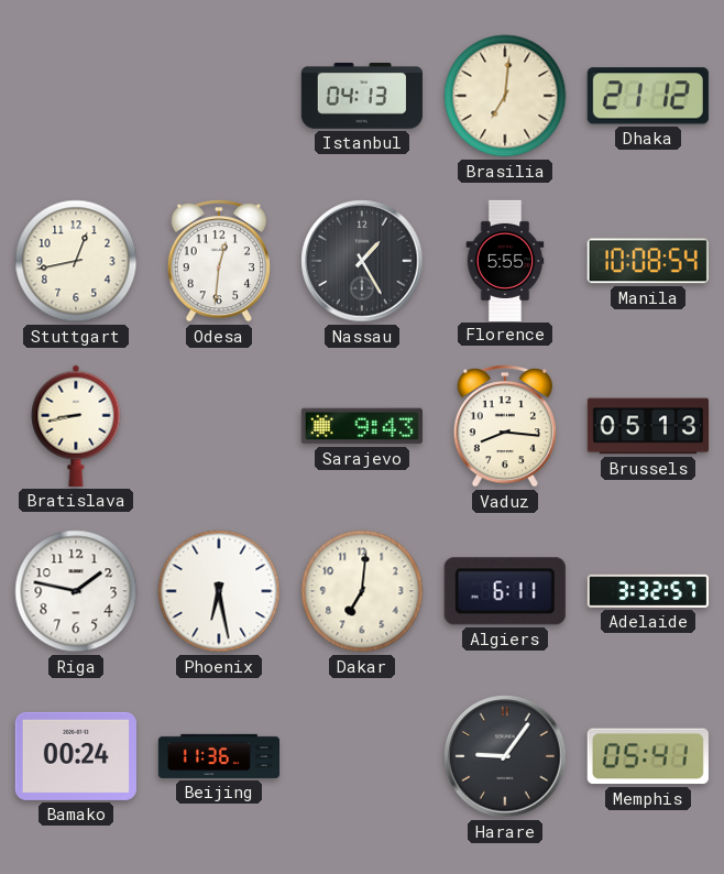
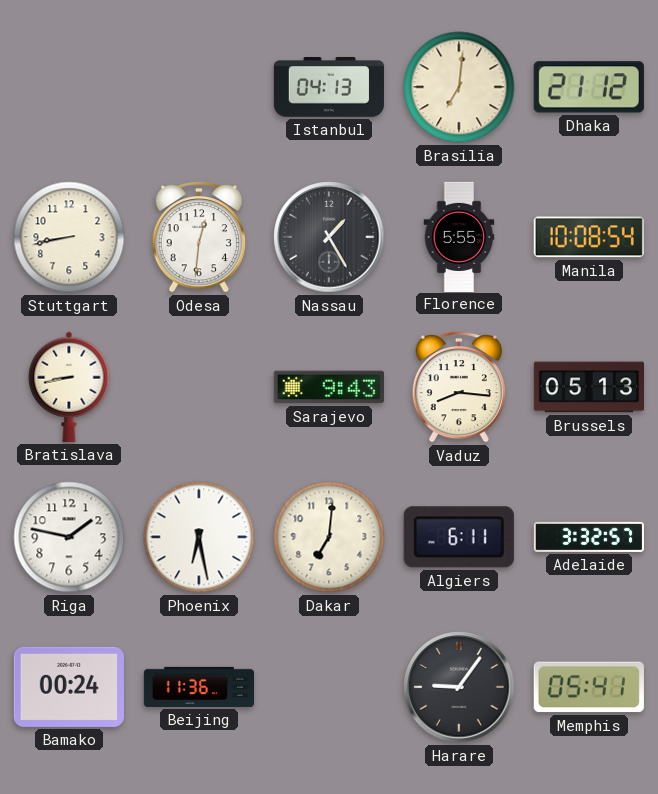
Stuttgart: 12:43 -> 8:43
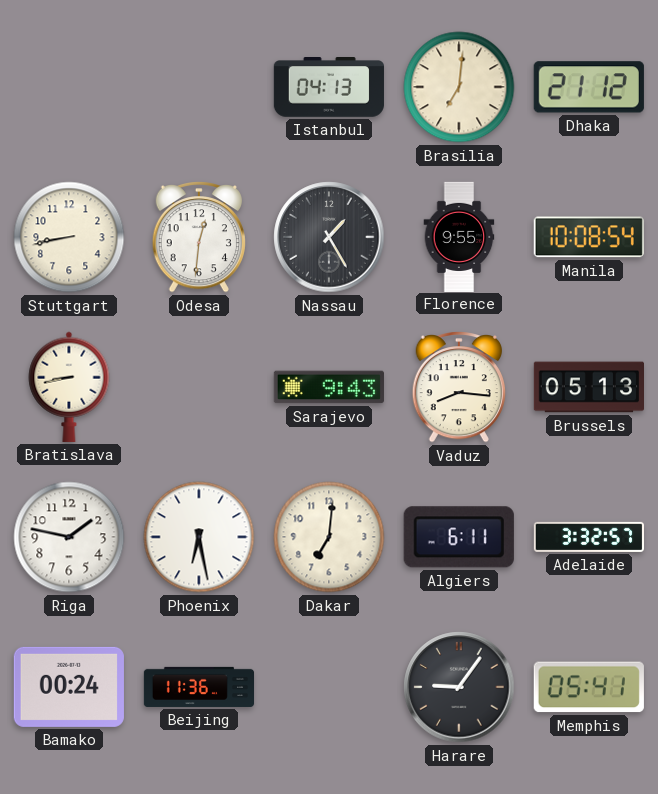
Florence: 5:55 -> 9:55
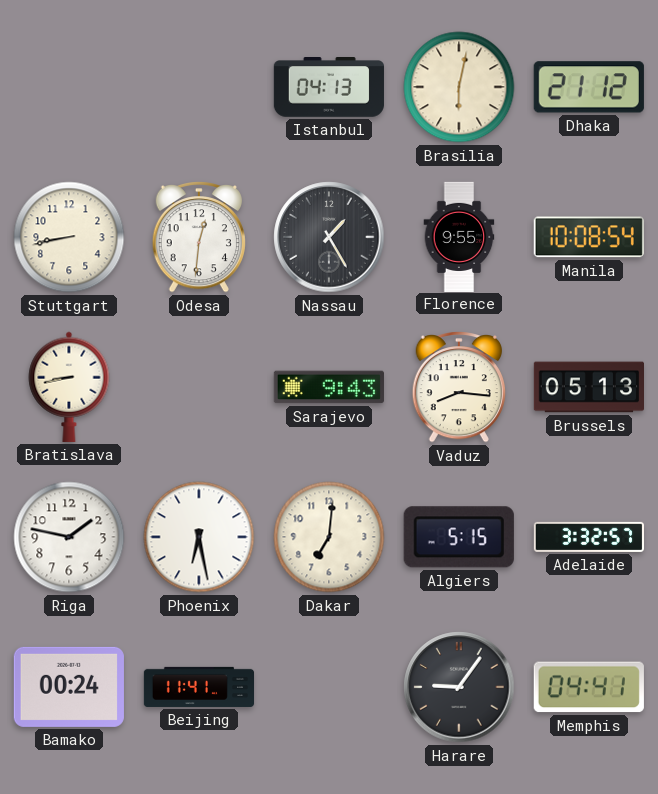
Brasilia: 7:01 -> 6:02
Algiers: 6:11 -> 5:15
Beijing: 11:36 -> 11:41
Memphis: 05:41 -> 04:41
